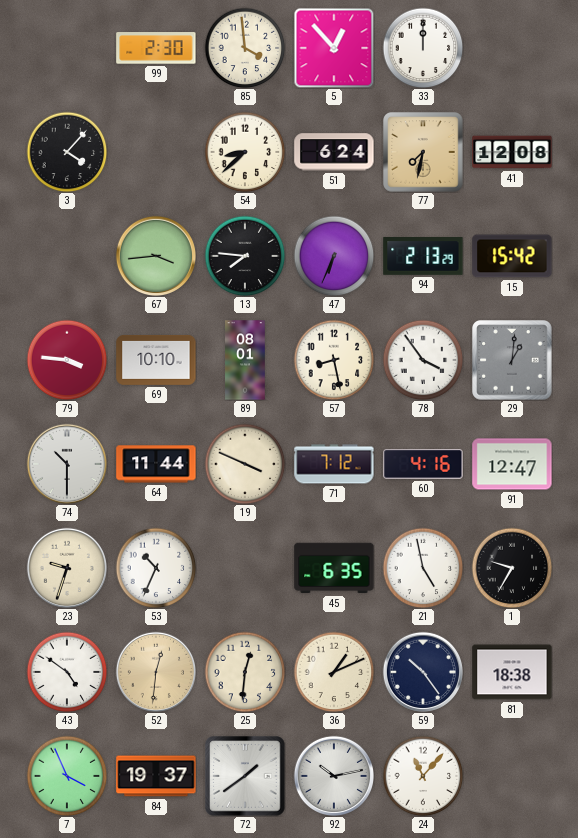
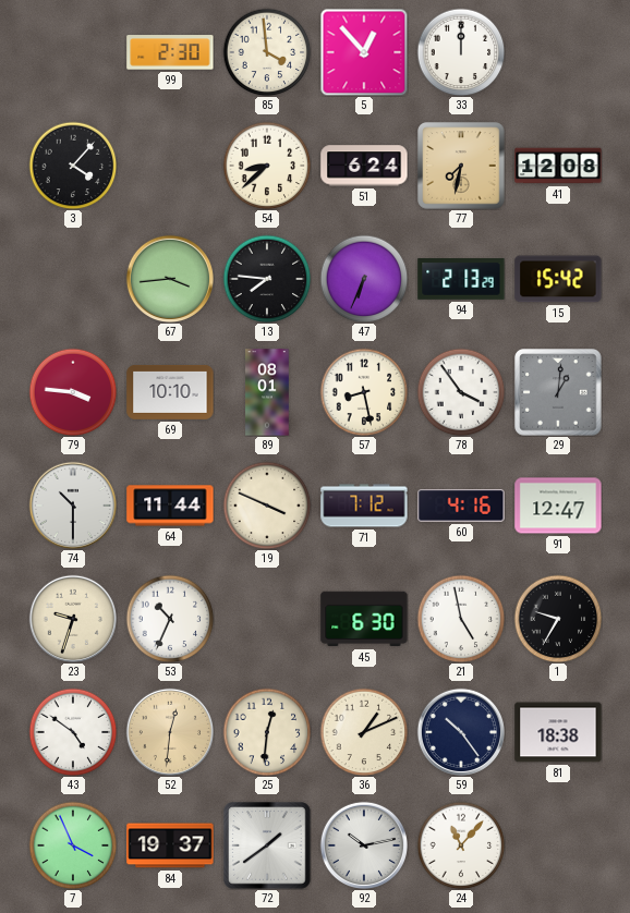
45: 6:35 -> 6:30
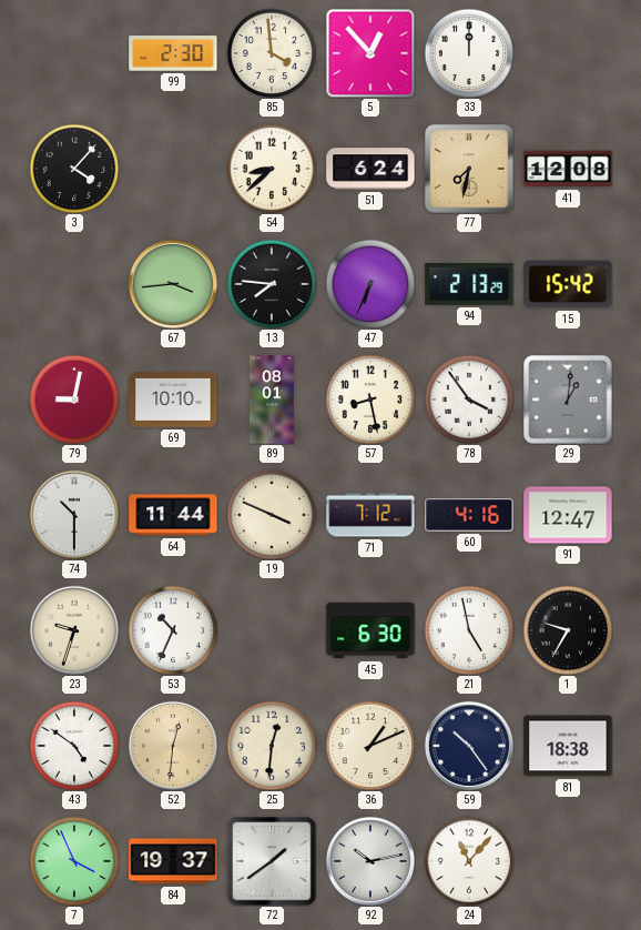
79: 3:46 -> 9:02
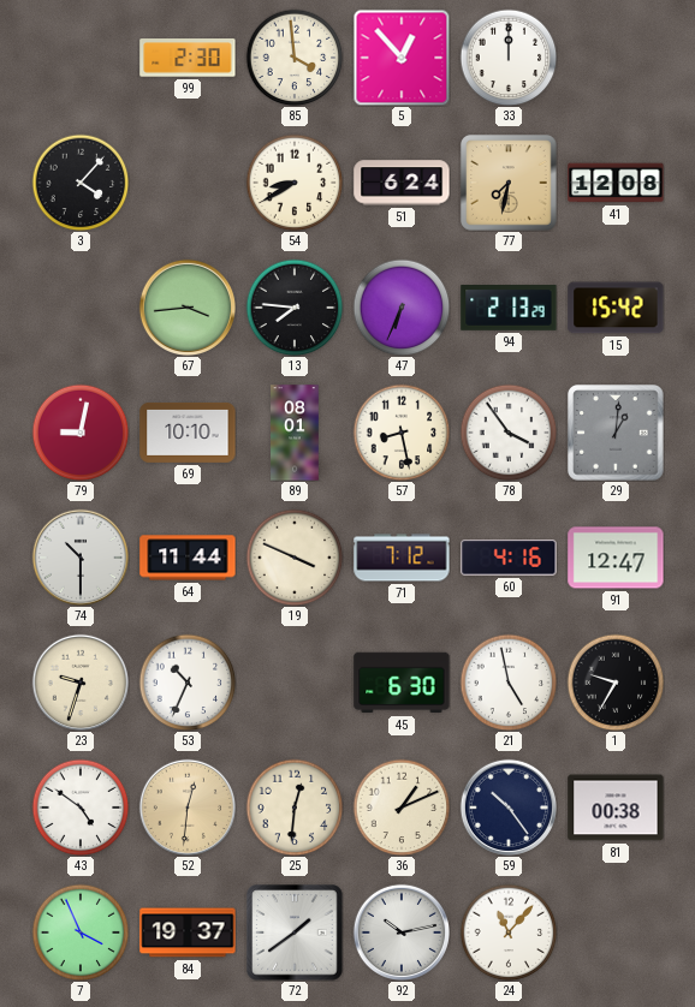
54: 8:38 -> 8:40
81: 18:38 -> 00:38
